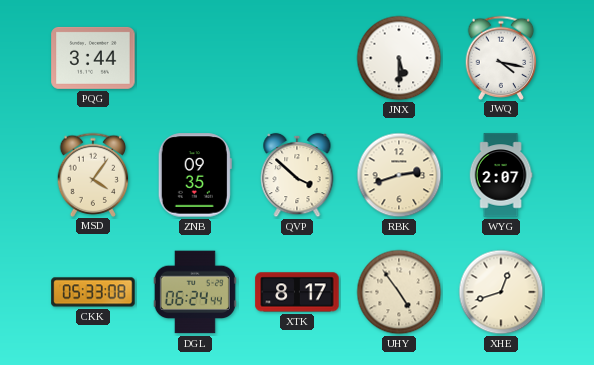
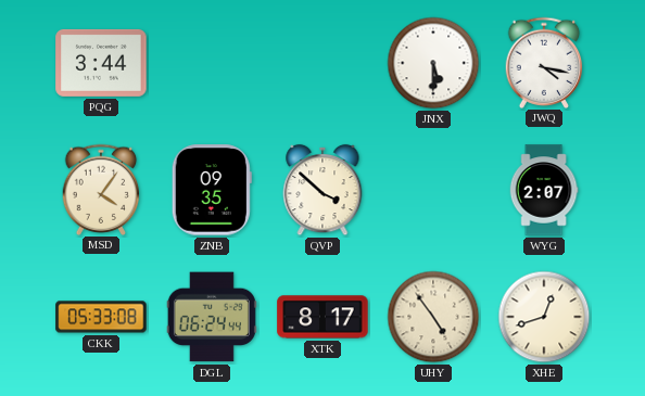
RBK: 2:42 -> none
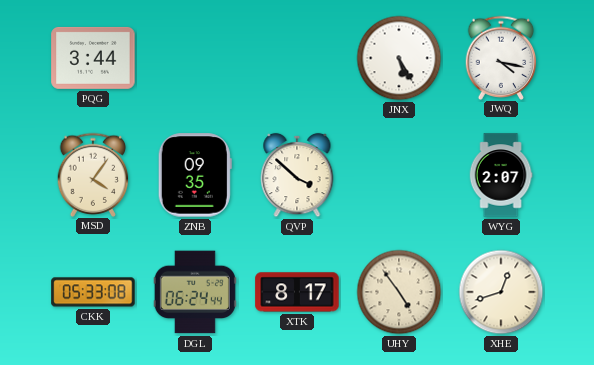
JNX: 5:30 -> 5:25
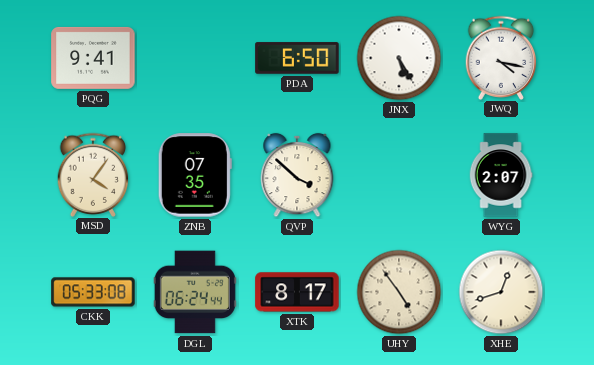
PQG: 3:44 -> 9:41
PDA: none -> 6:50
ZNB: 09:35 -> 07:35
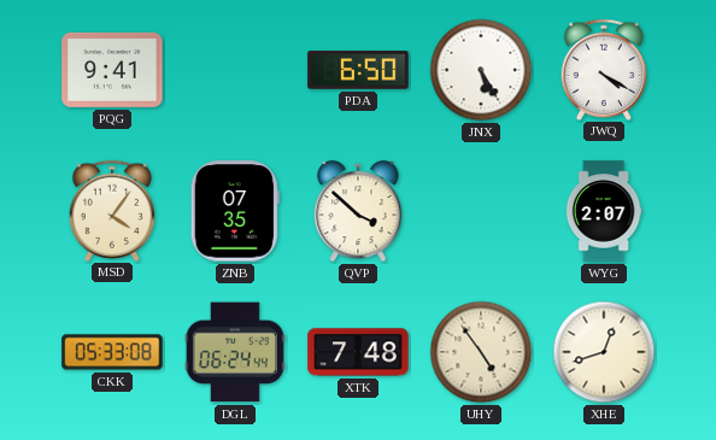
JWQ: 4:17 -> 4:20
XTK: 8:17 -> 7:48
